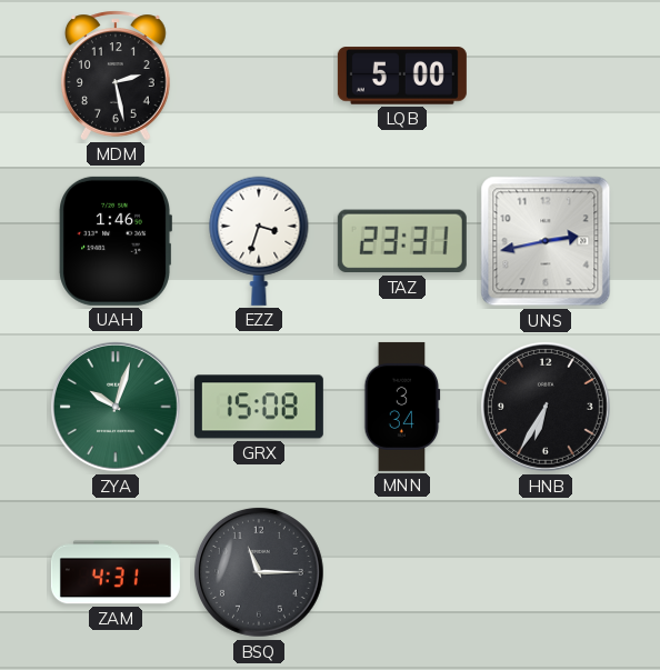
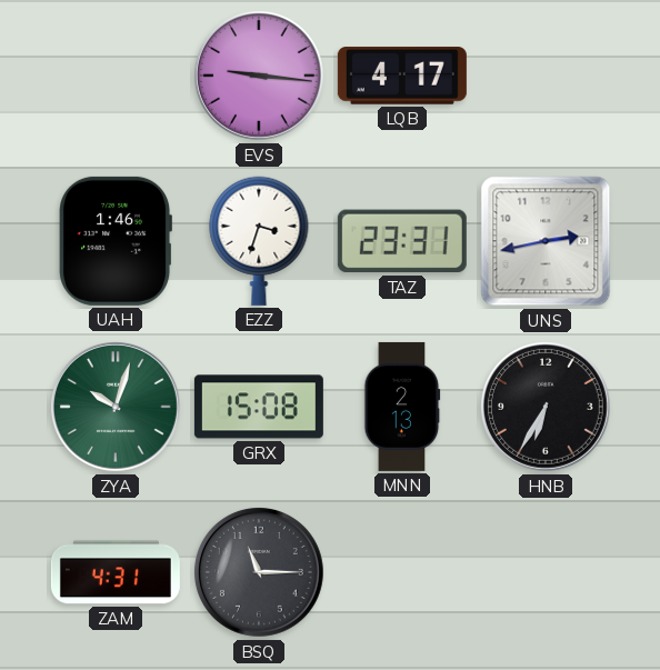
MDM: 2:28 -> none
EVS: none -> 9:16
LQB: 5:00 -> 4:17
MNN: 3:34 -> 2:13
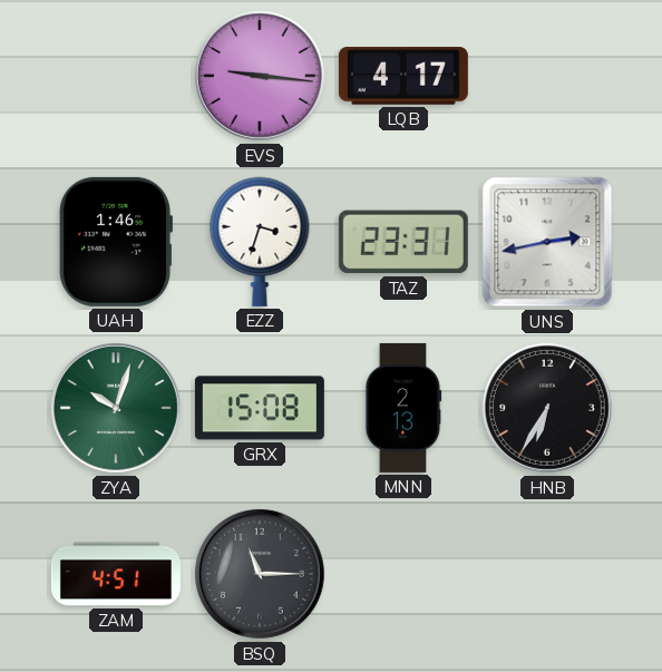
ZAM: 4:31 -> 4:51
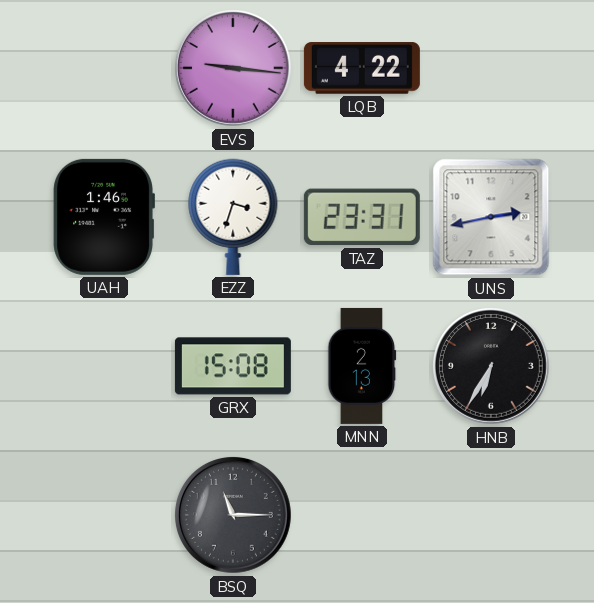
LQB: 4:17 -> 4:22
ZYA: 10:03 -> none
ZAM: 4:51 -> none
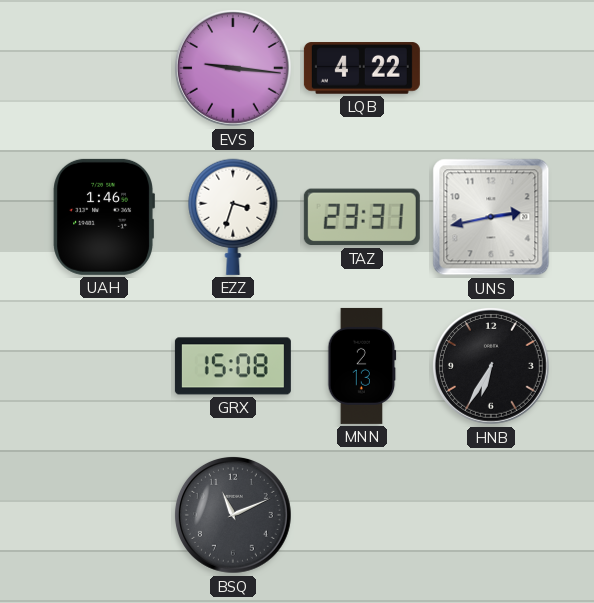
BSQ: 11:15 -> 11:11
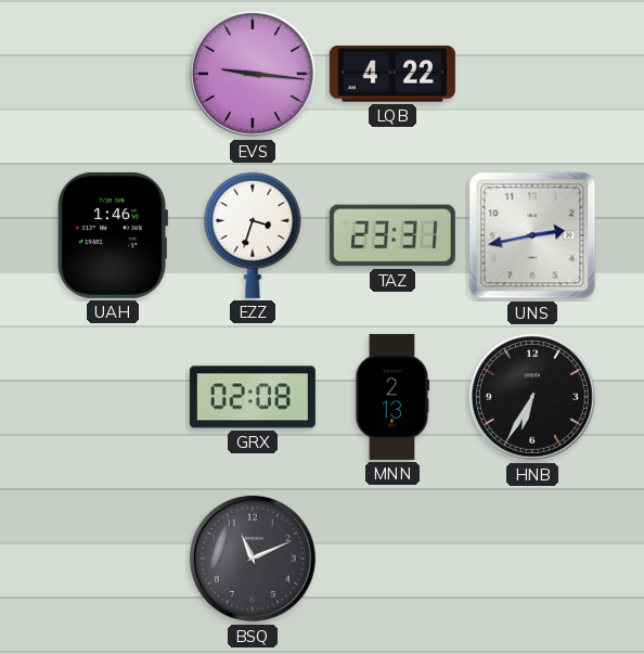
GRX: 15:08 -> 02:08
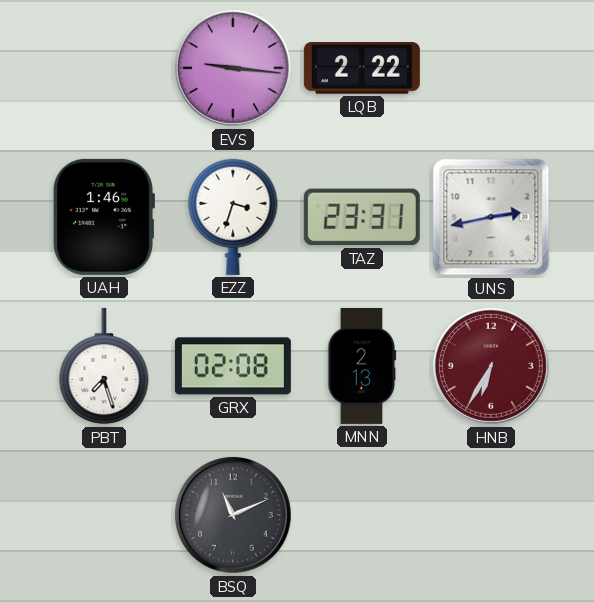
LQB: 4:22 -> 2:22
PBT: none -> 7:27
HNB dial: black -> burgundy
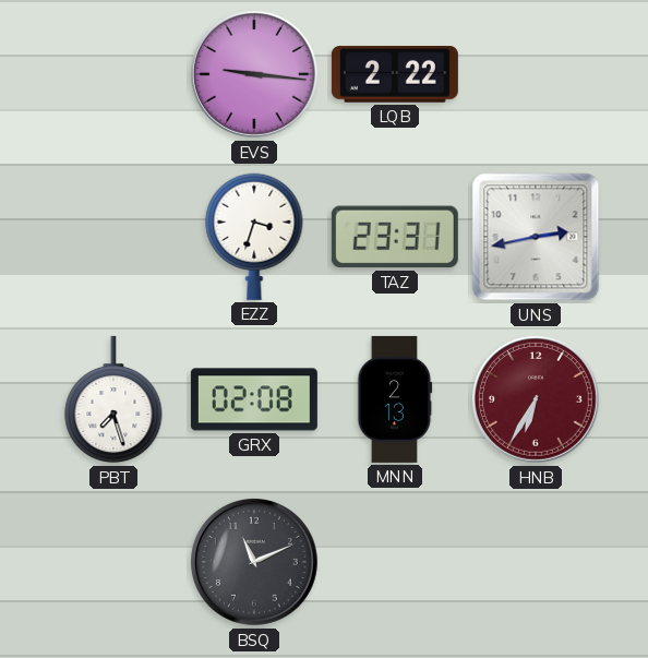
UAH: 1:46 -> none
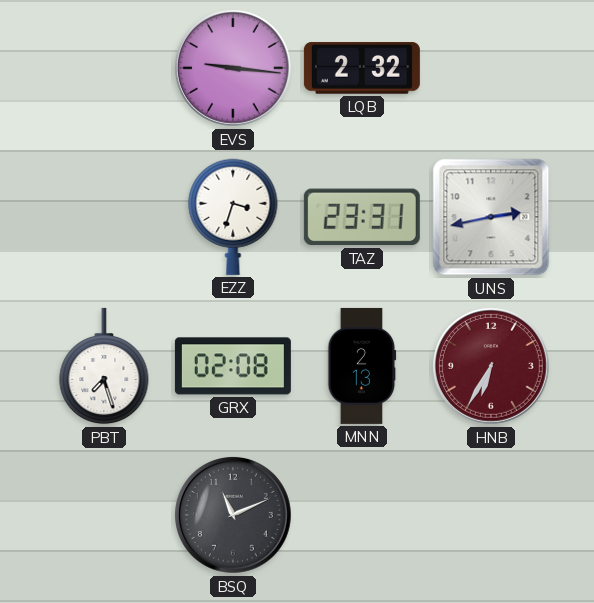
LQB: 2:22 -> 2:32
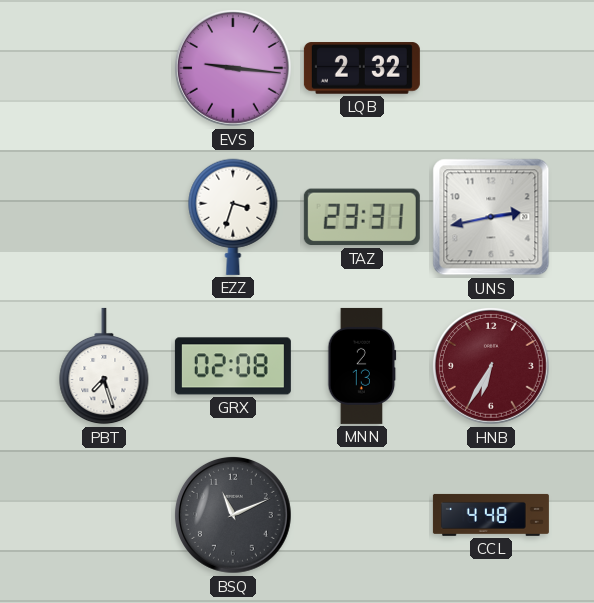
CCL: none -> 4:48
